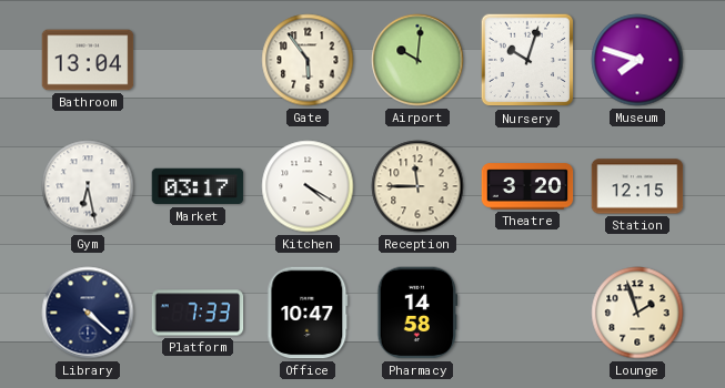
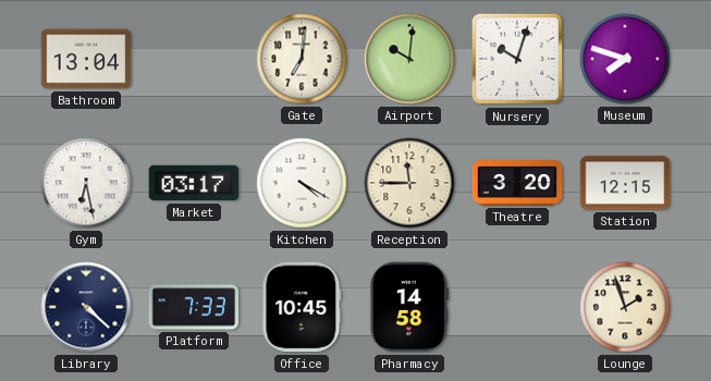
Gate: 5:54 -> 7:01
Office: 10:47 -> 10:45
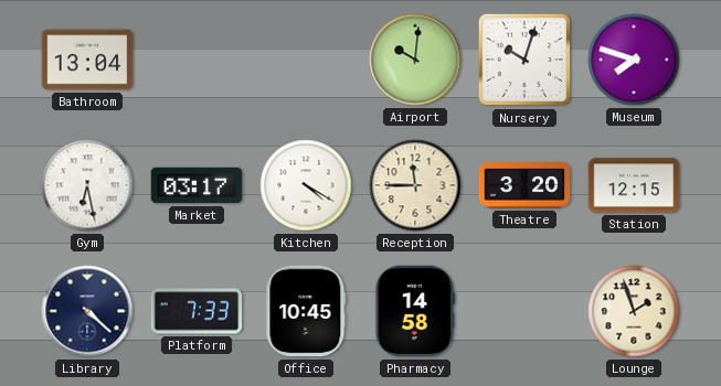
Gate: 7:01 -> none
